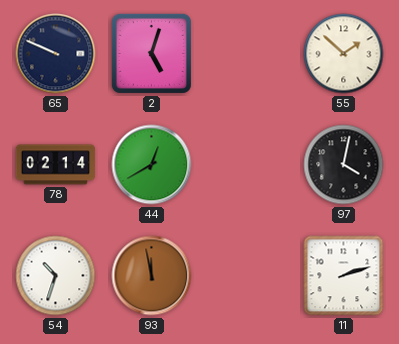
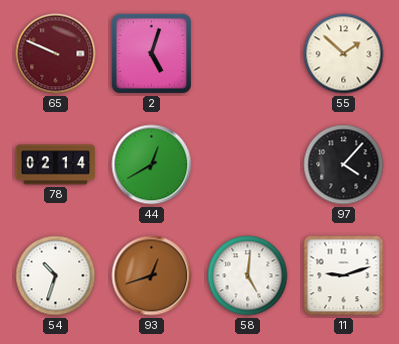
65 dial: navy -> burgundy
97: 4:02 -> 4:07
93: 11:58 -> 12:42
58: none -> 5:01
11: 2:12 -> 9:12
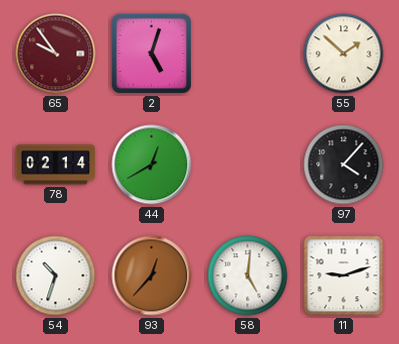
65: 9:49 -> 9:54
93: 12:42 -> 12:37
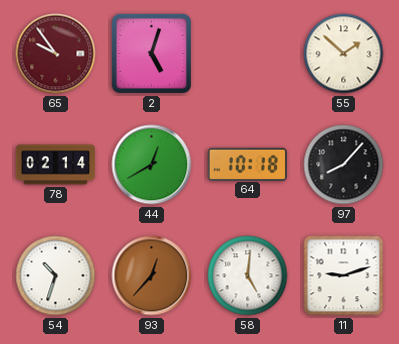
64: none -> 10:18
97: 4:07 -> 8:07
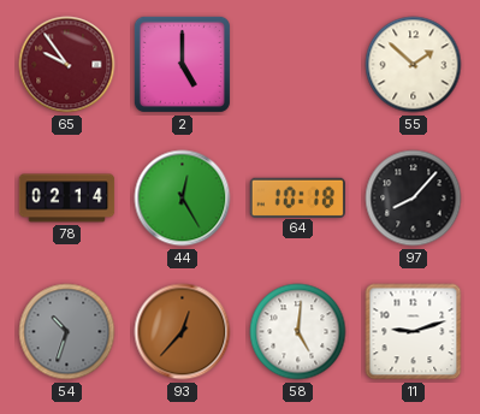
2: 5:03 -> 5:00
44: 12:40 -> 12:25
54 dial: white -> grey
